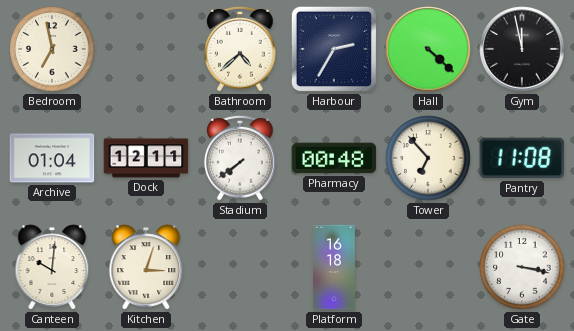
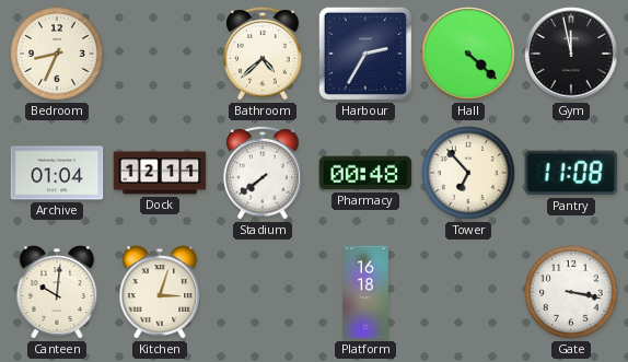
Bedroom: 6:58 -> 8:34
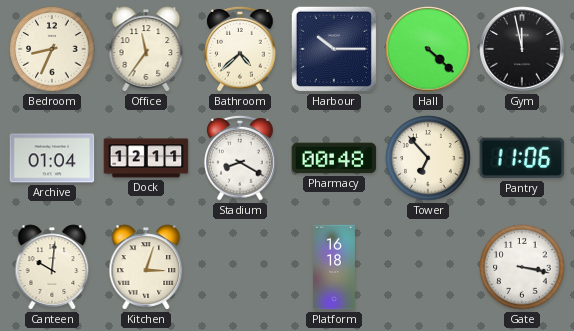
Office: none -> 11:36
Harbour: 2:35 -> 10:15
Stadium: 7:39 -> 8:20
Pantry: 11:08 -> 11:06
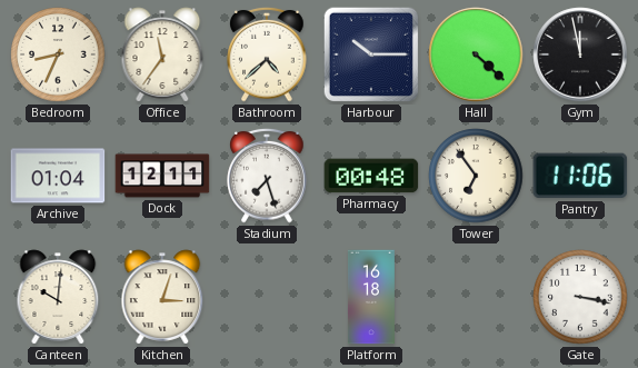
Stadium: 8:20 -> 7:27
Tower: 6:53 -> 6:54
